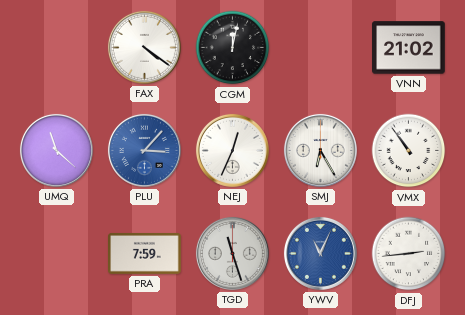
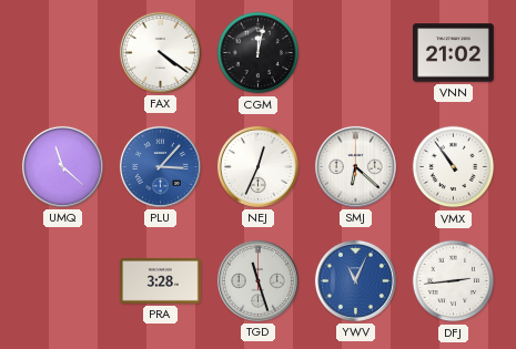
SMJ: 6:25 -> 6:22
PRA: 7:59 -> 3:28
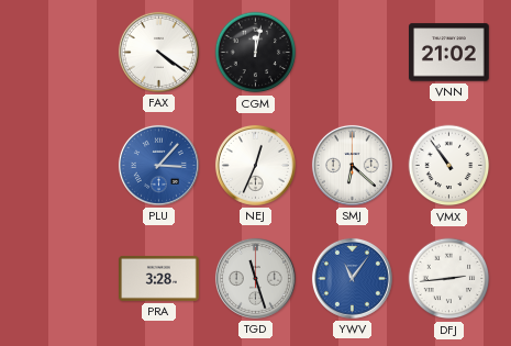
UMQ: 11:22 -> none
YWV: 11:04 -> 11:06
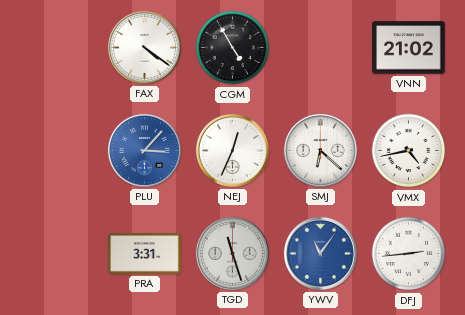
CGM: 12:02 -> 4:55
VMX: 10:54 -> 4:43
PRA: 3:28 -> 3:31
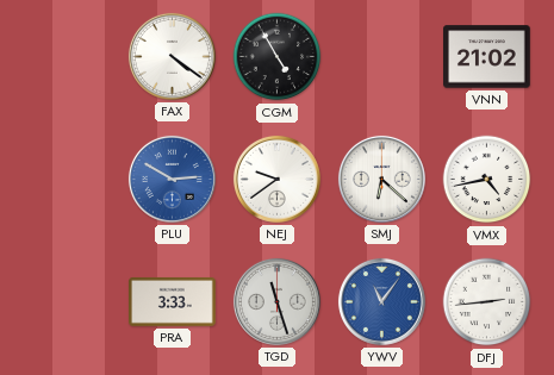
PLU: 3:07 -> 2:50
NEJ: 12:34 -> 9:39
PRA: 3:31 -> 3:33
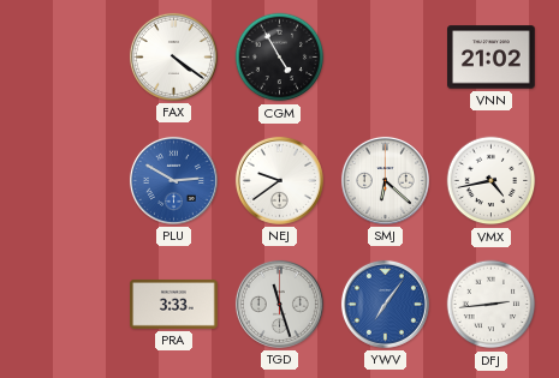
YWV: 11:06 -> 7:06
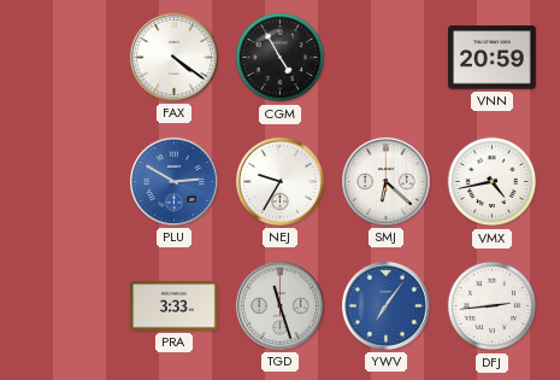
VNN: 21:02 -> 20:59
NEJ: 9:39 -> 9:35
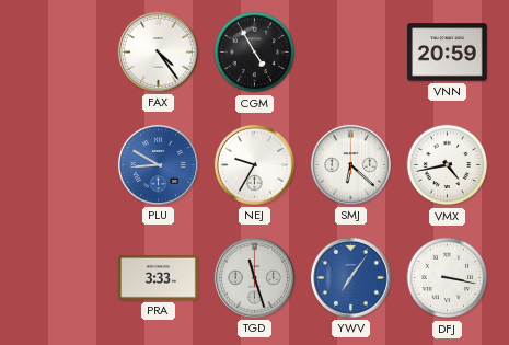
FAX: 4:21 -> 4:24
PLU: 2:50 -> 8:50
DFJ: 2:44 -> 3:17
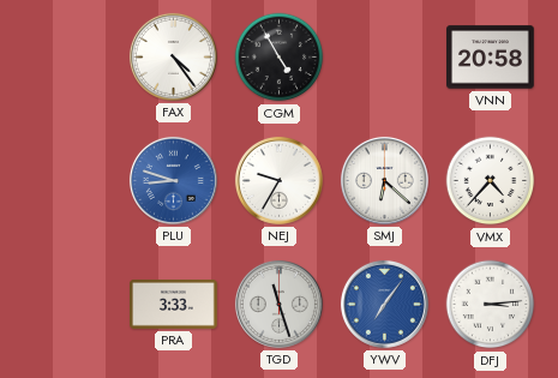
VNN: 20:59 -> 20:58
PLU: 8:50 -> 8:48
VMX: 4:43 -> 4:37
DFJ: 3:17 -> 3:14
